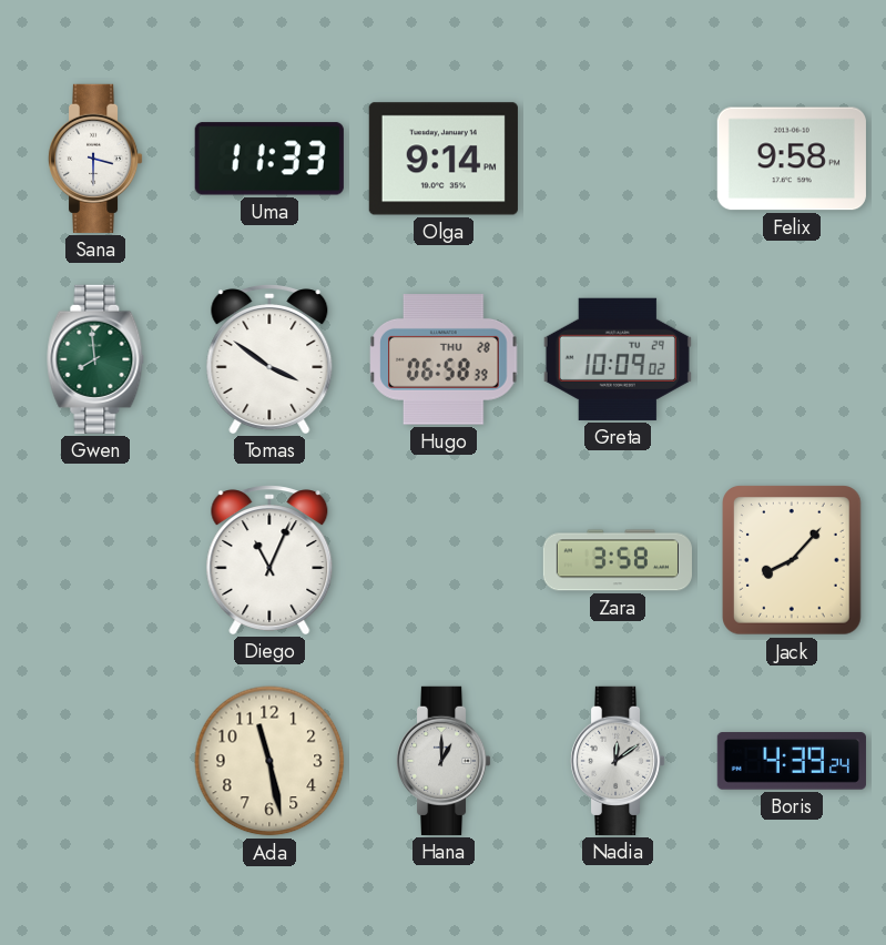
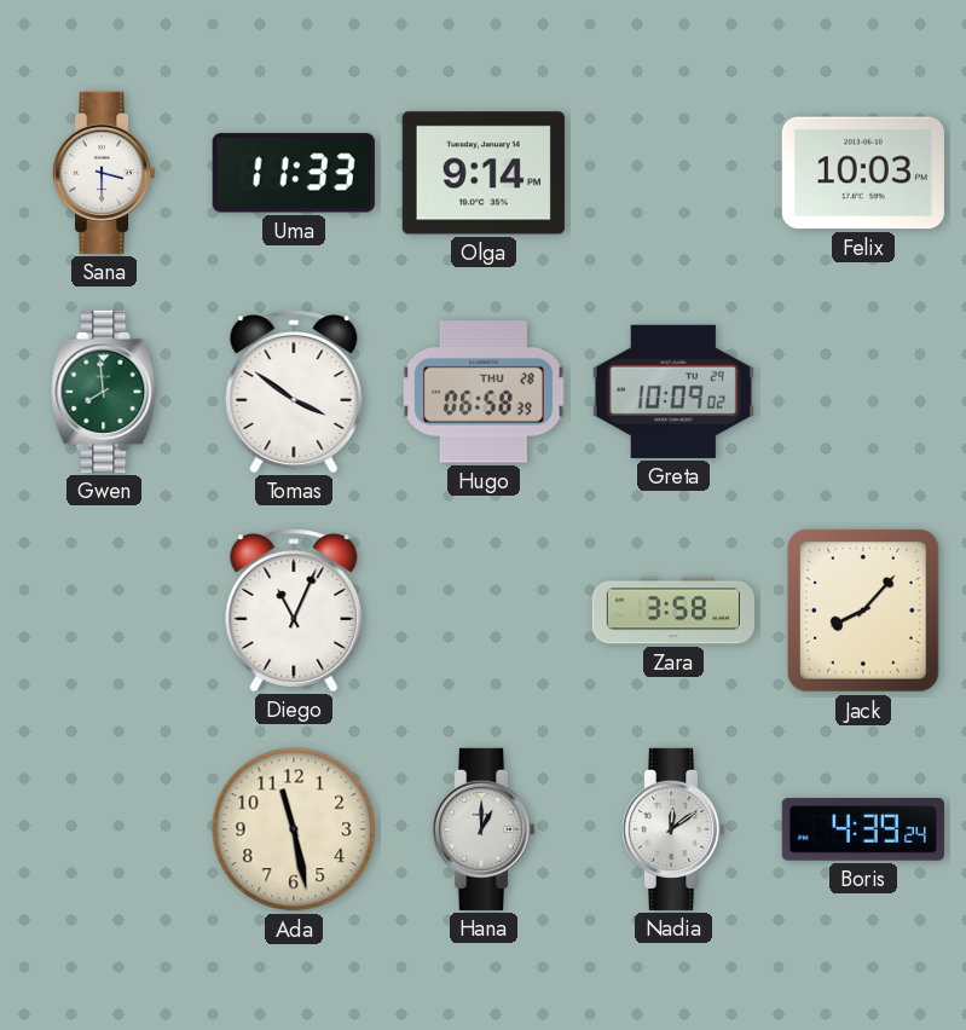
Felix: 9:58 -> 10:03
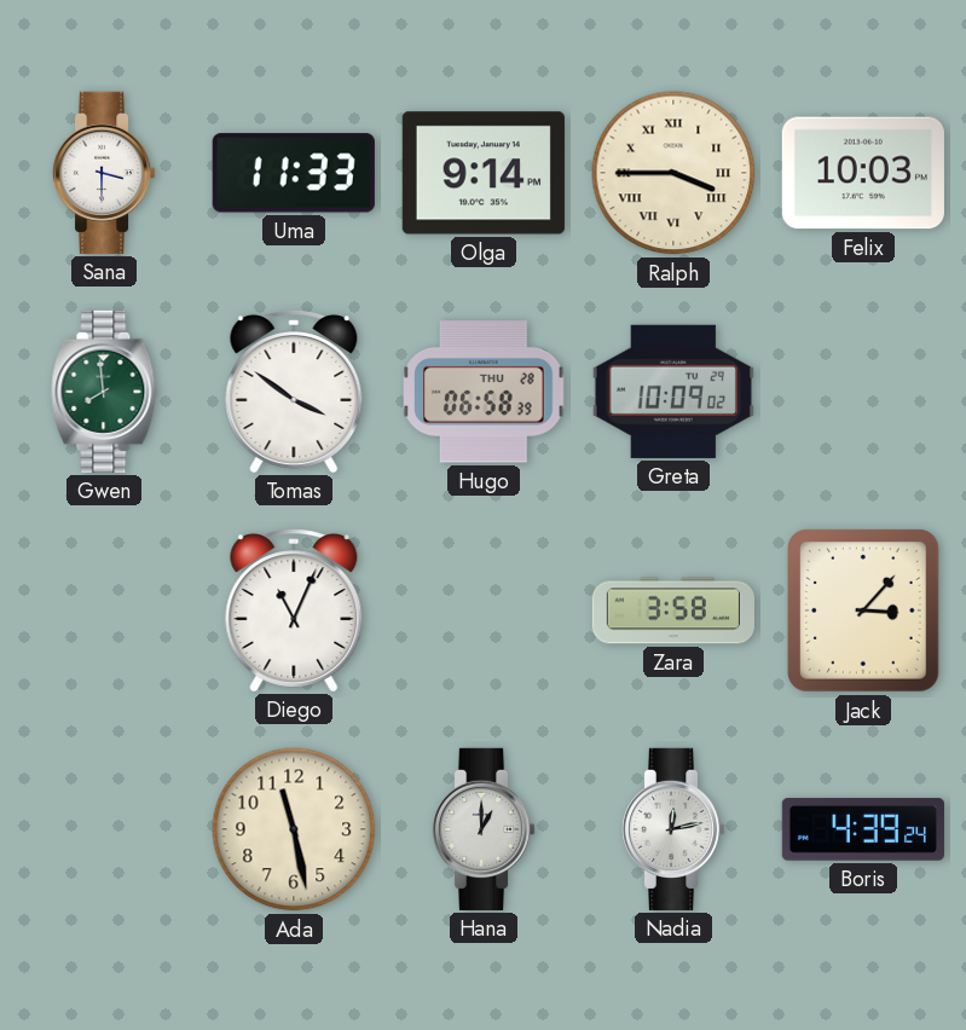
Ralph: none -> 3:45
Jack: 8:07 -> 3:07
Nadia: 12:09 -> 12:13
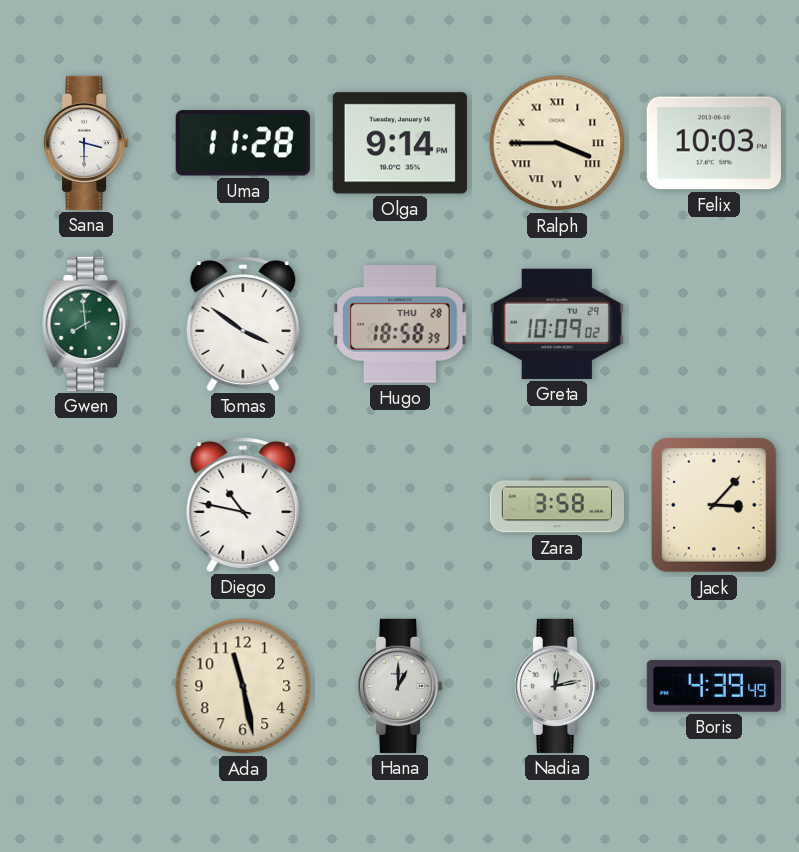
Uma: 11:33 -> 11:28
Hugo: 06:58 -> 18:58
Diego: 11:04 -> 10:47
Boris: 4:39:24 -> 4:39:49
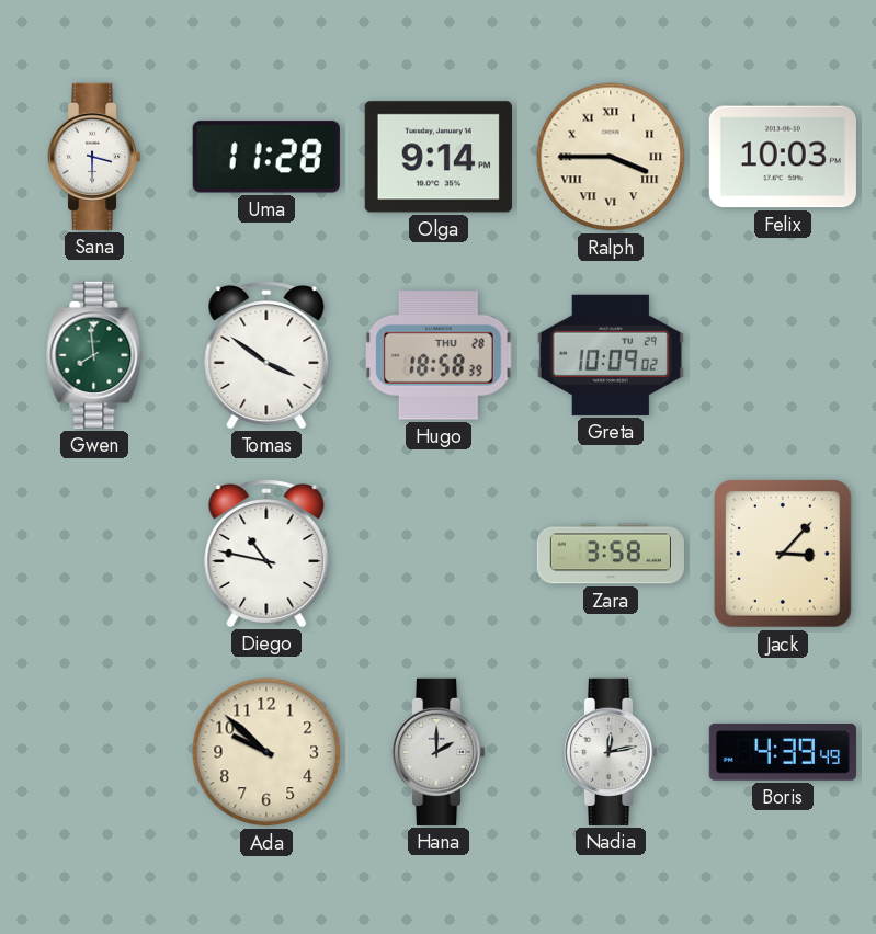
Ada: 11:28 -> 9:52
Hana: 1:00 -> 2:00
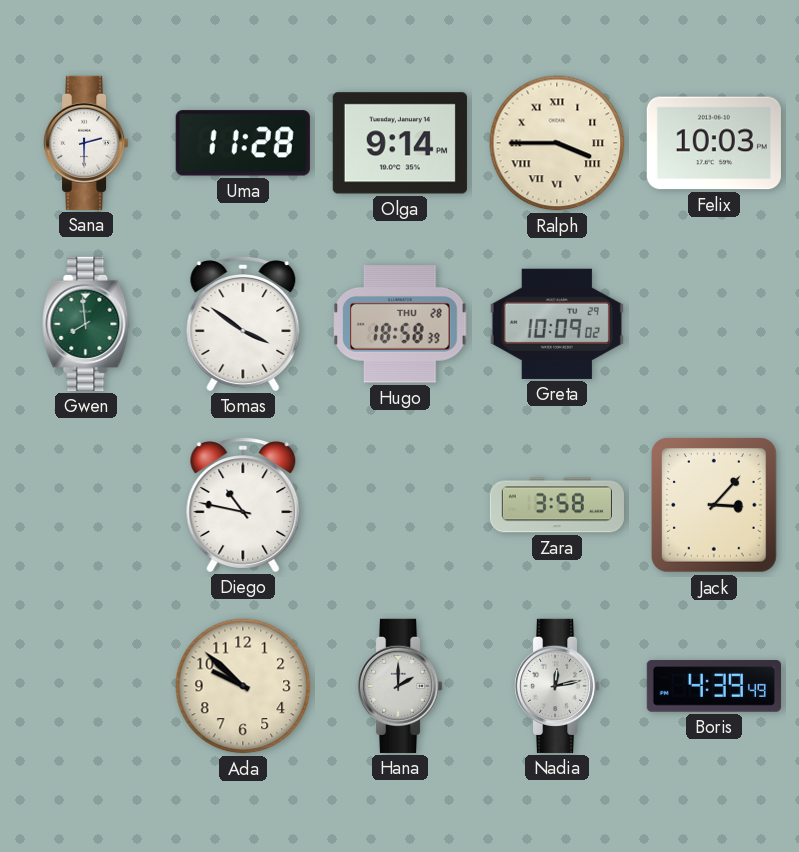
Sana: 3:30 -> 2:30
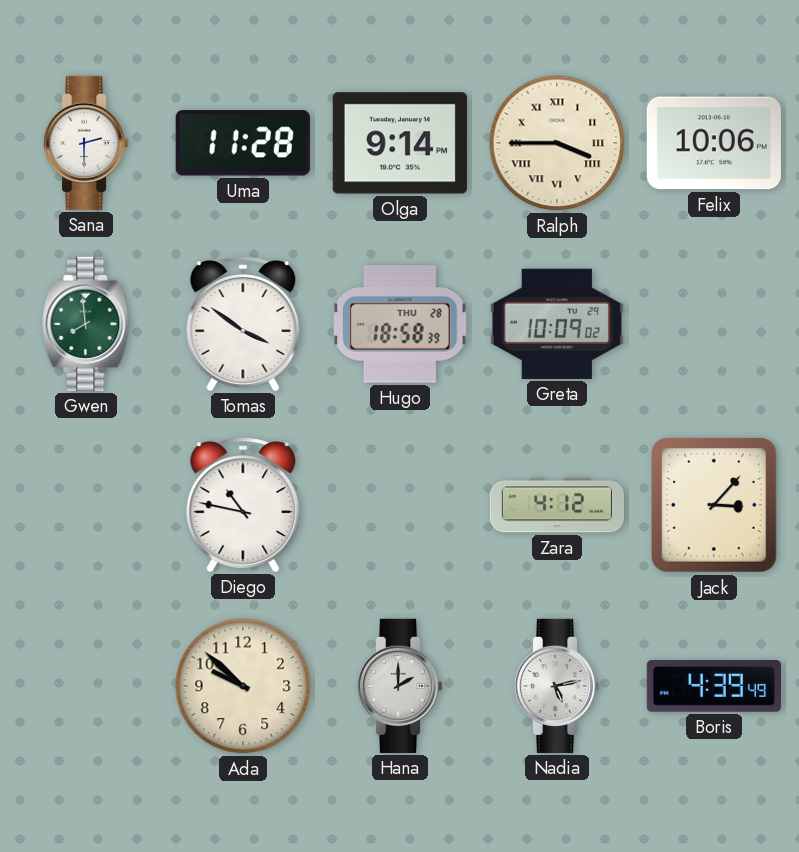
Felix: 10:03 -> 10:06
Zara: 3:58 -> 4:12
Nadia: 12:13 -> 5:13
